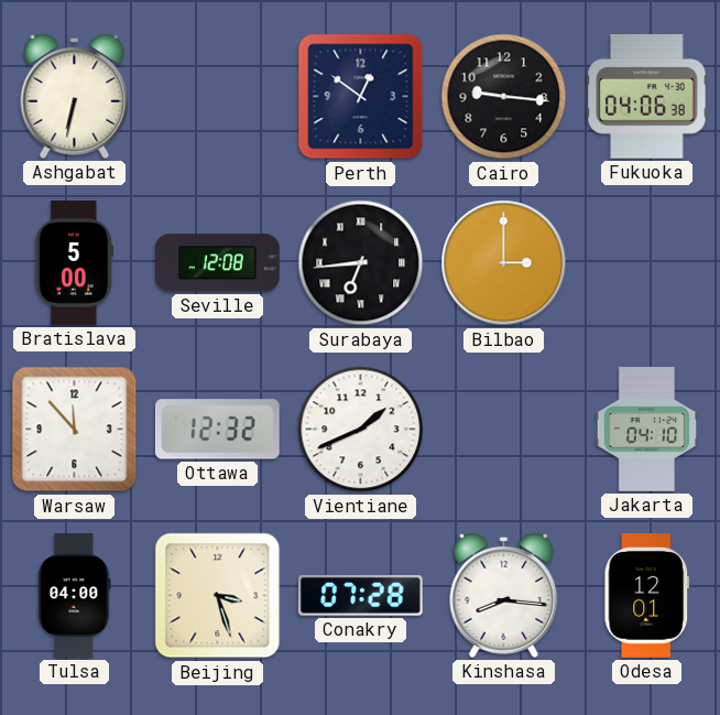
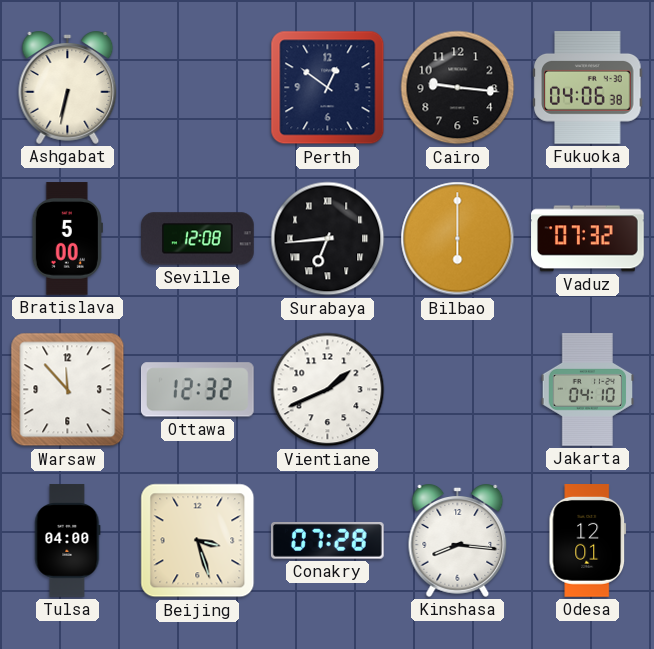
Bilbao: 3:00 -> 6:00
Vaduz: none -> 07:32
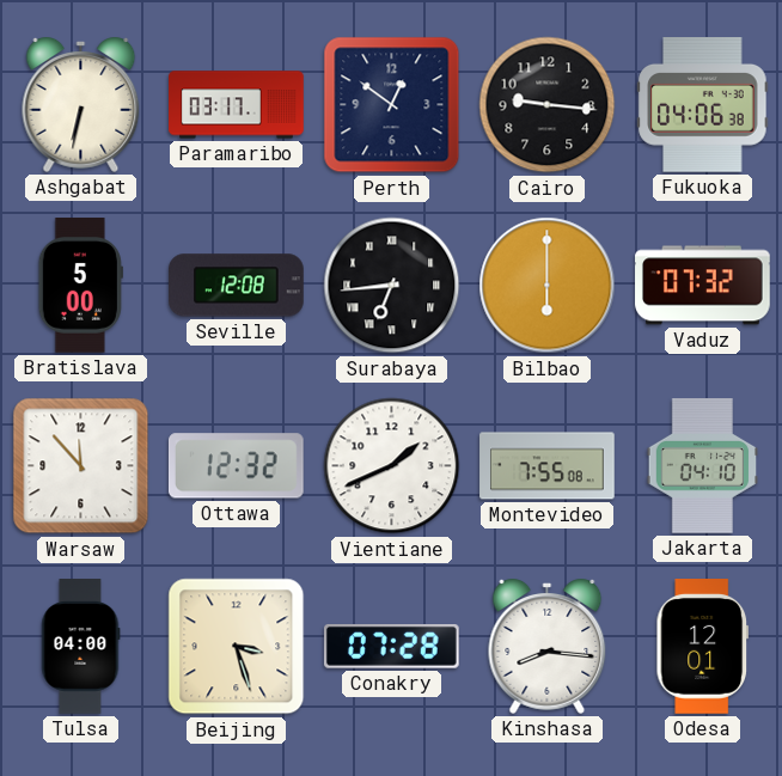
Paramaribo: none -> 03:17
Montevideo: none -> 7:55
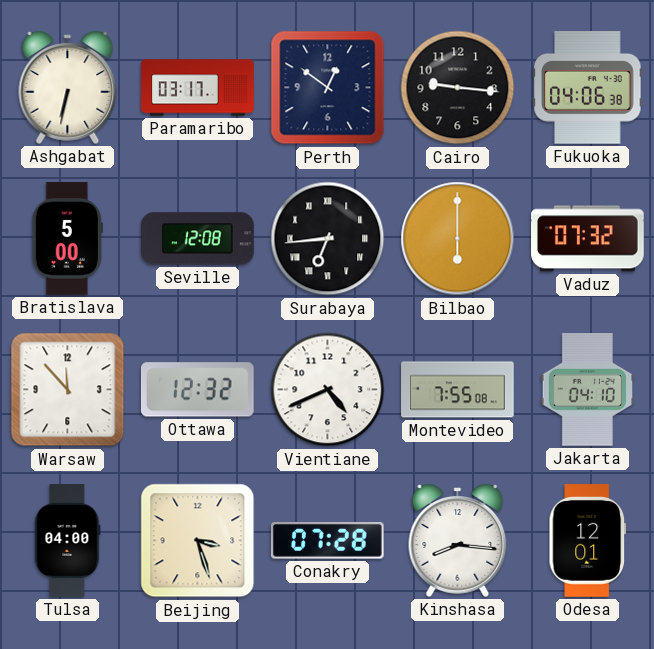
Vientiane: 1:41 -> 4:41
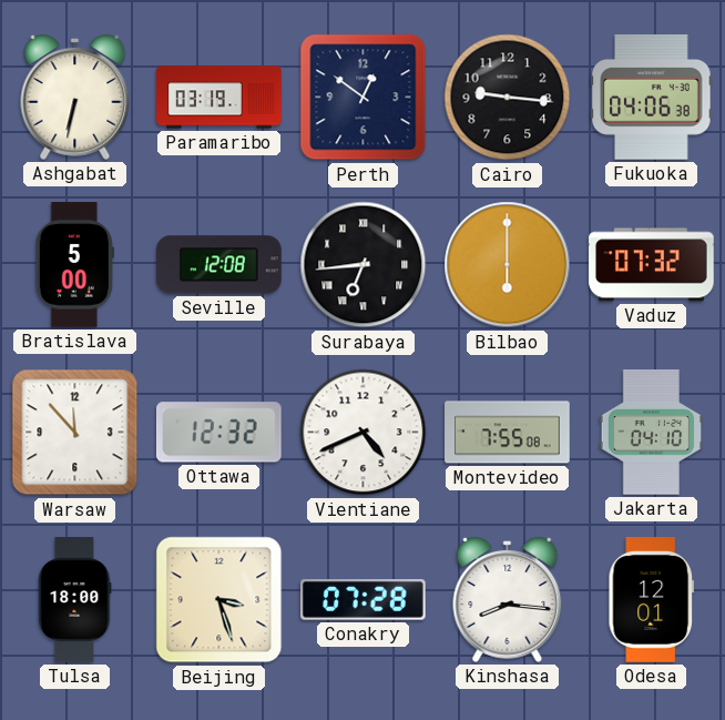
Paramaribo: 03:17 -> 03:19
Tulsa: 04:00 -> 18:00
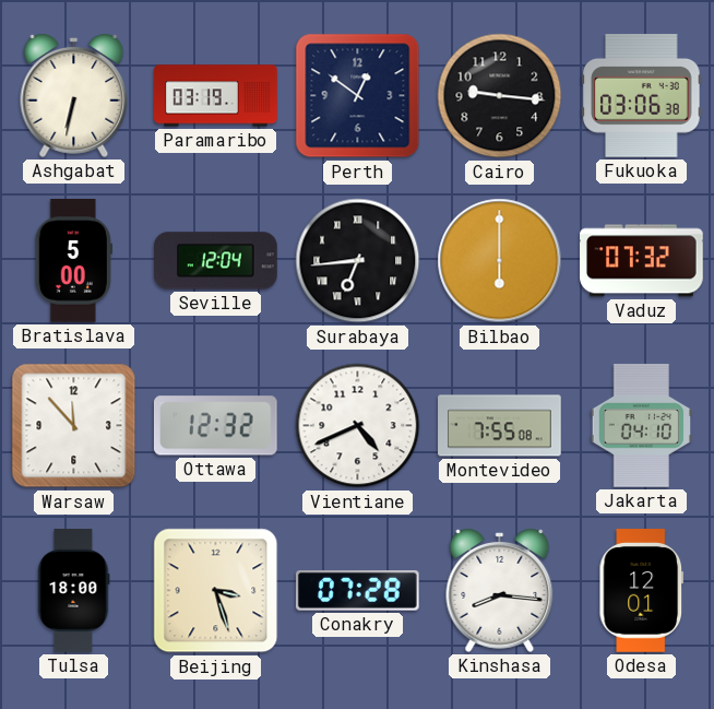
Fukuoka: 04:06 -> 03:06
Seville: 12:08 -> 12:04
